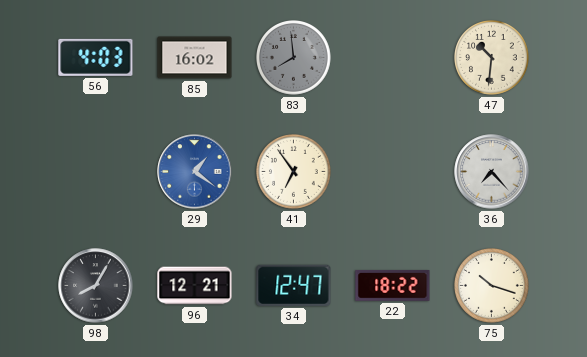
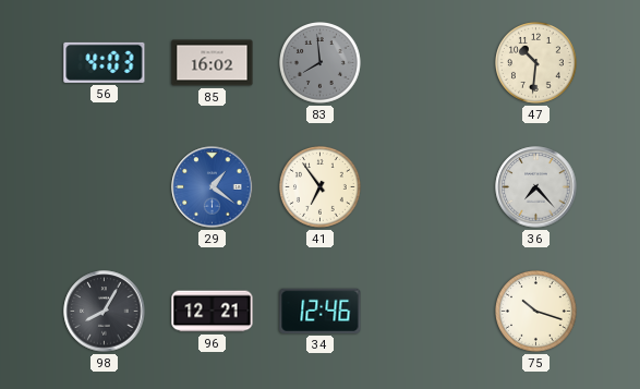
34: 12:47 -> 12:46
22: 18:22 -> none
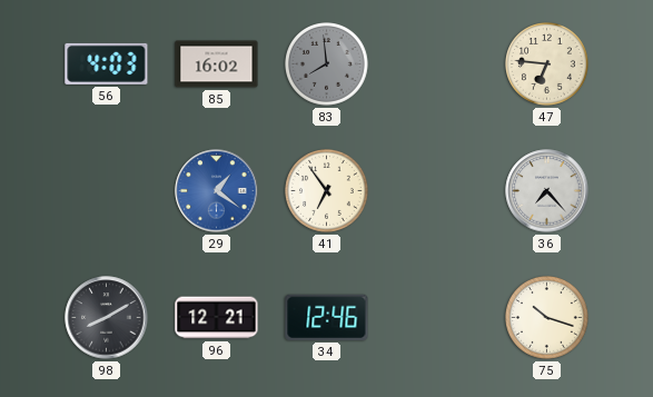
47: 10:31 -> 6:46
98: 8:05 -> 8:10
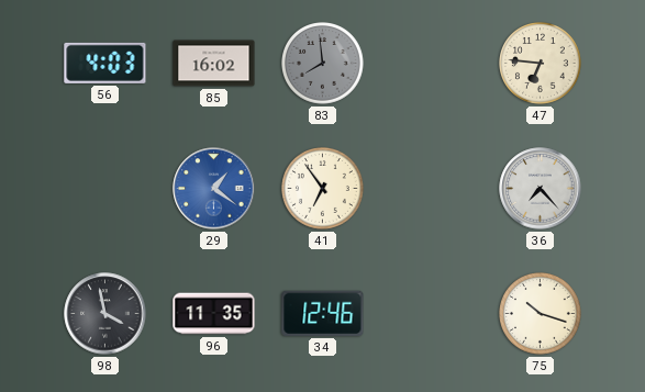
98: 8:10 -> 3:58
96: 12:21 -> 11:35
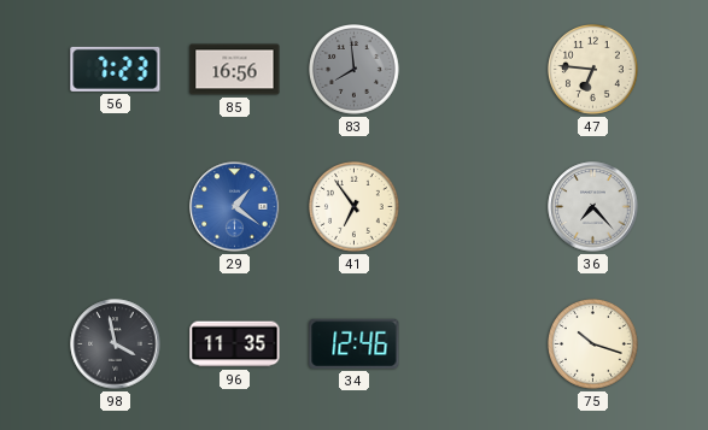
56: 4:03 -> 7:23
85: 16:02 -> 16:56
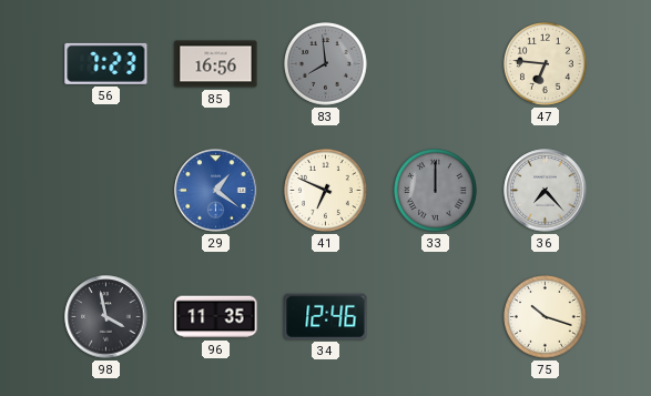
41: 6:54 -> 6:49
33: none -> 12:00
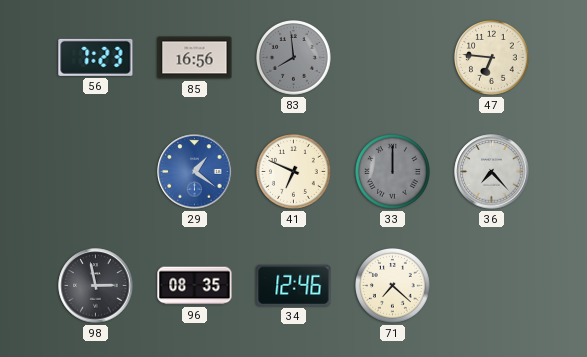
98: 3:58 -> 2:58
96: 11:35 -> 08:35
71: none -> 7:22
75: 10:18 -> none
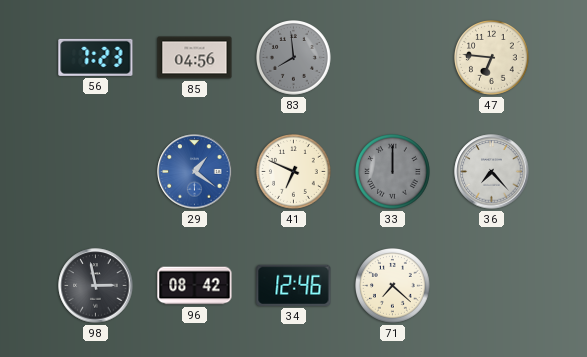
85: 16:56 -> 04:56
96: 08:35 -> 08:42
